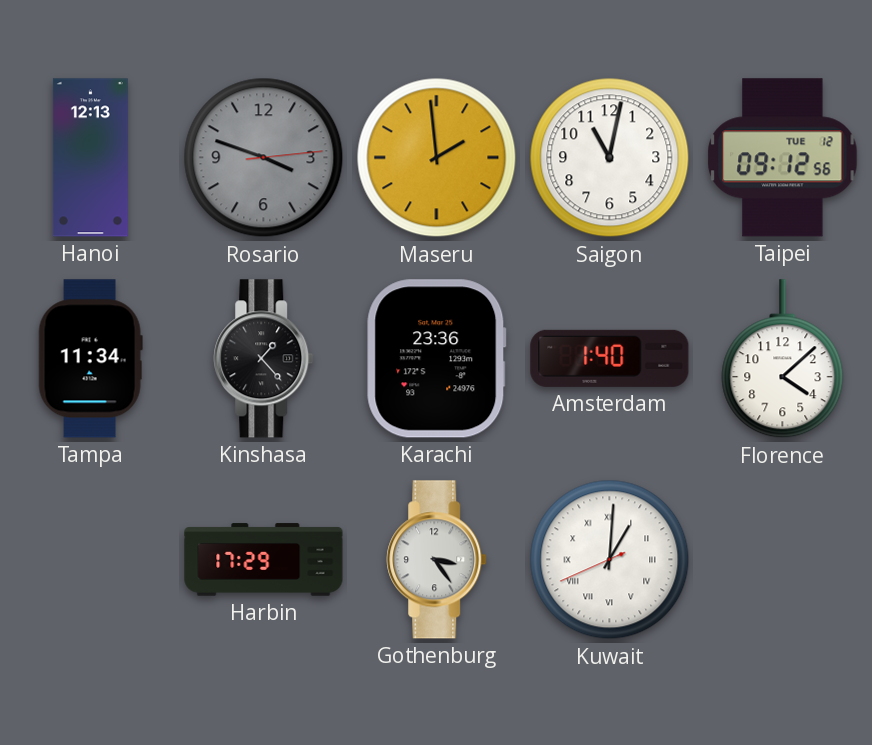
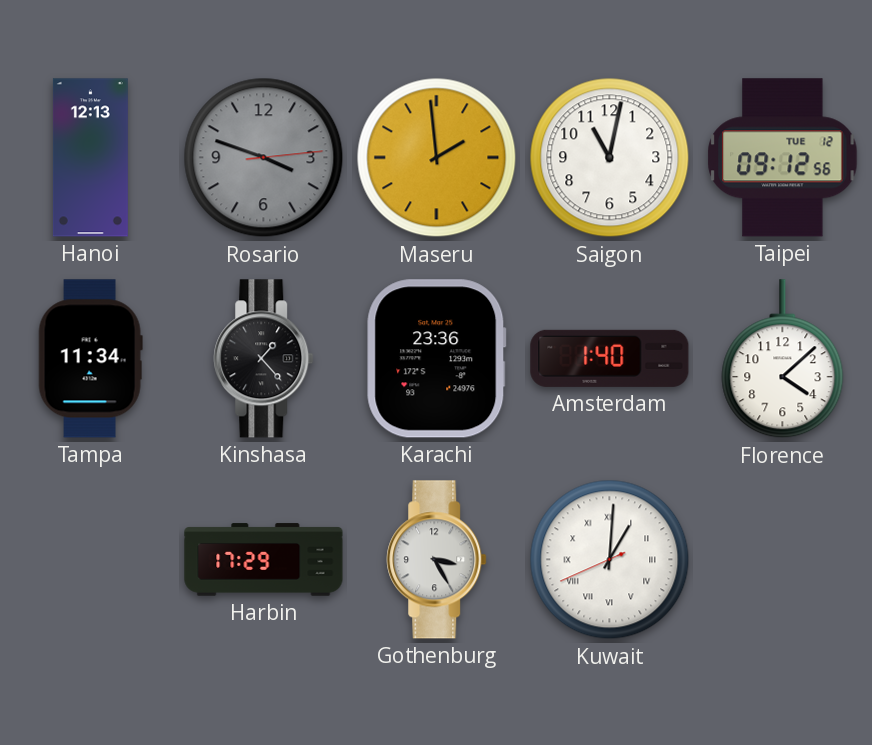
Gothenburg: 3:24 -> 3:25
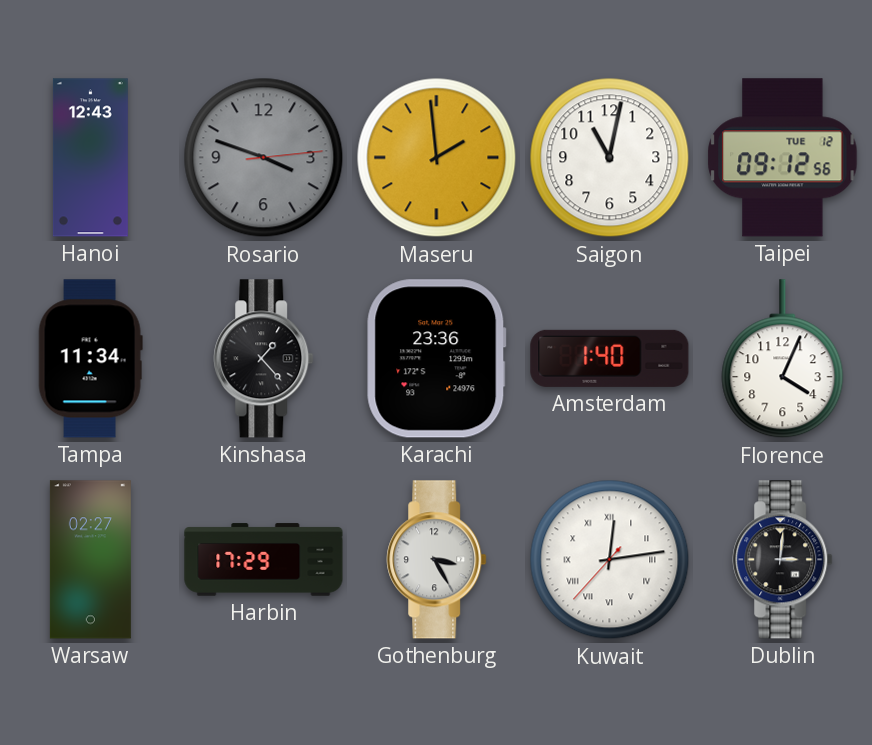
Hanoi: 12:13 -> 12:43
Florence: 4:08 -> 4:04
Warsaw: none -> 02:27
Kuwait: 1:00 -> 12:13
Dublin: none -> 3:01
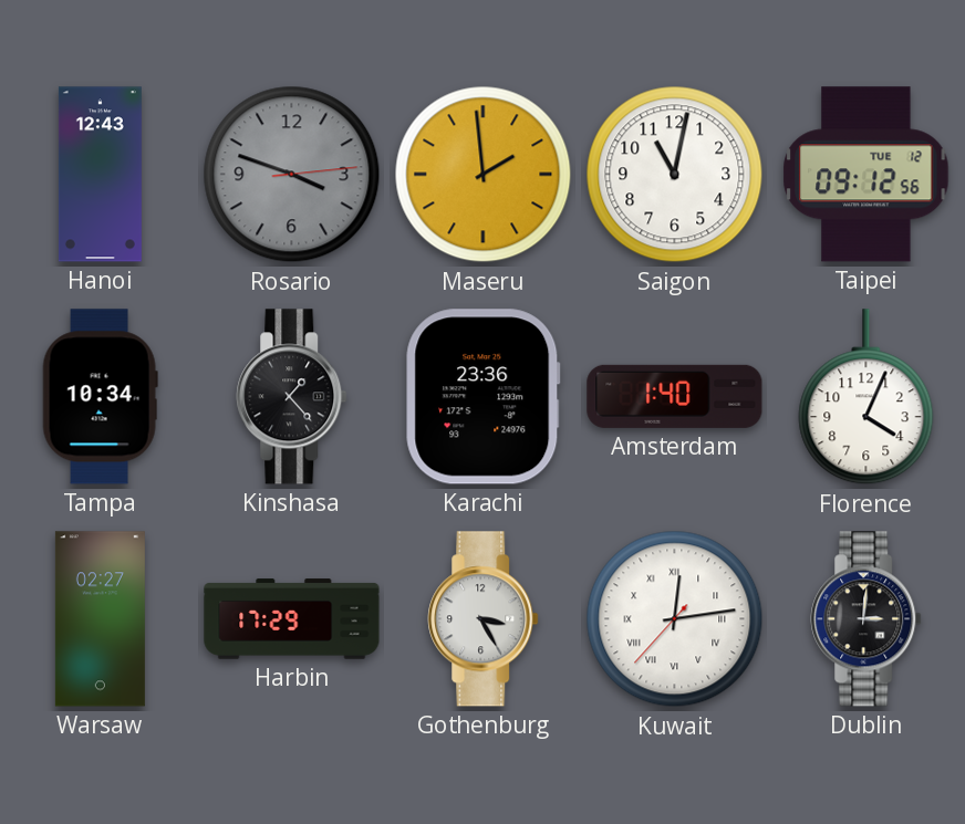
Tampa: 11:34 -> 10:34
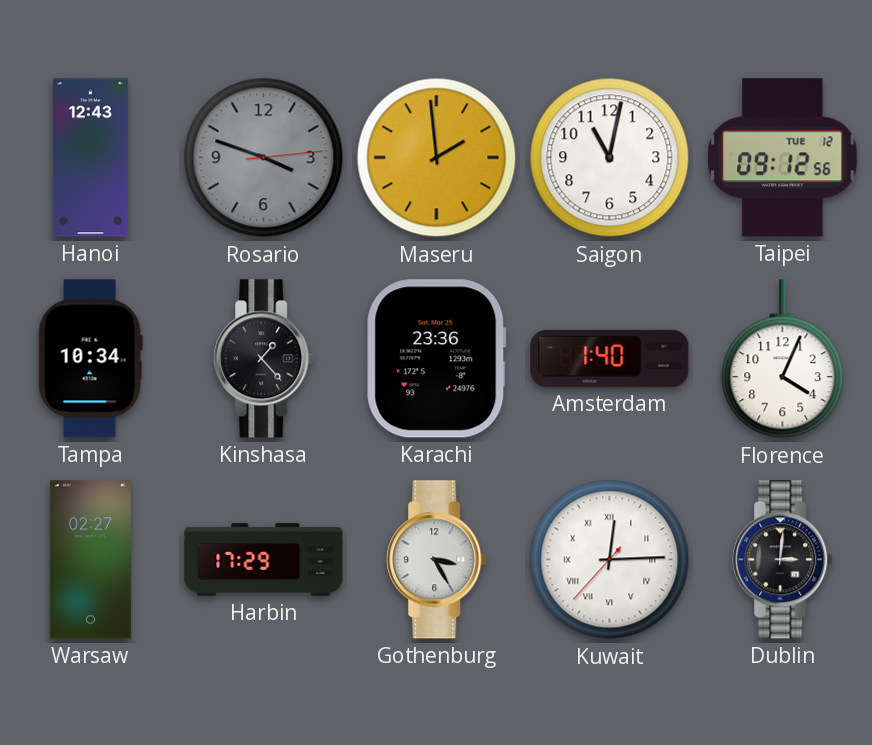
Kuwait: 12:13 -> 12:14
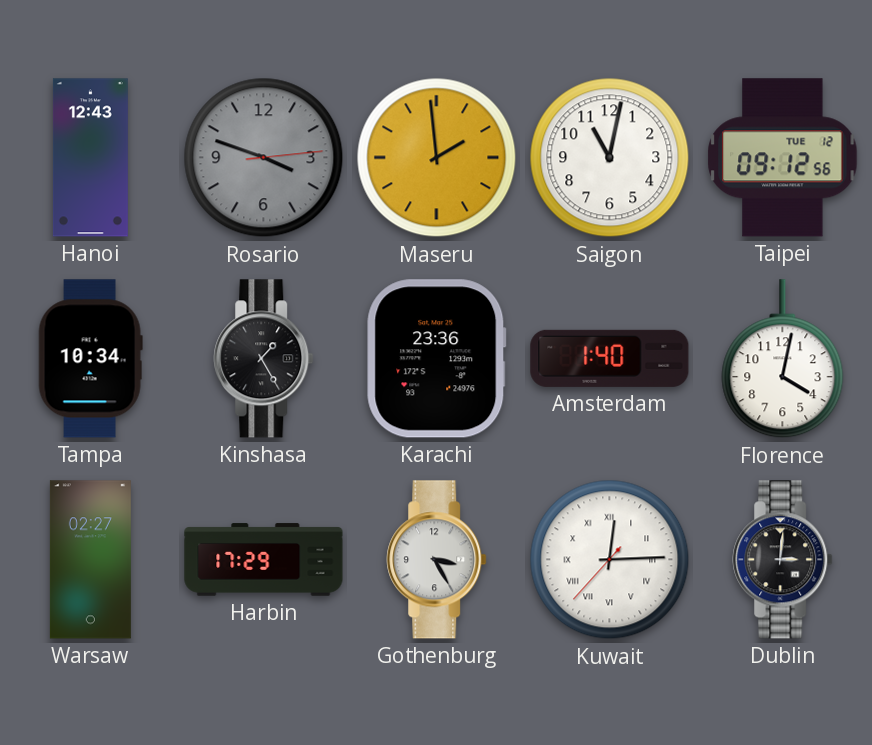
Kinshasa: 1:23 -> 1:25
Florence: 4:04 -> 4:02
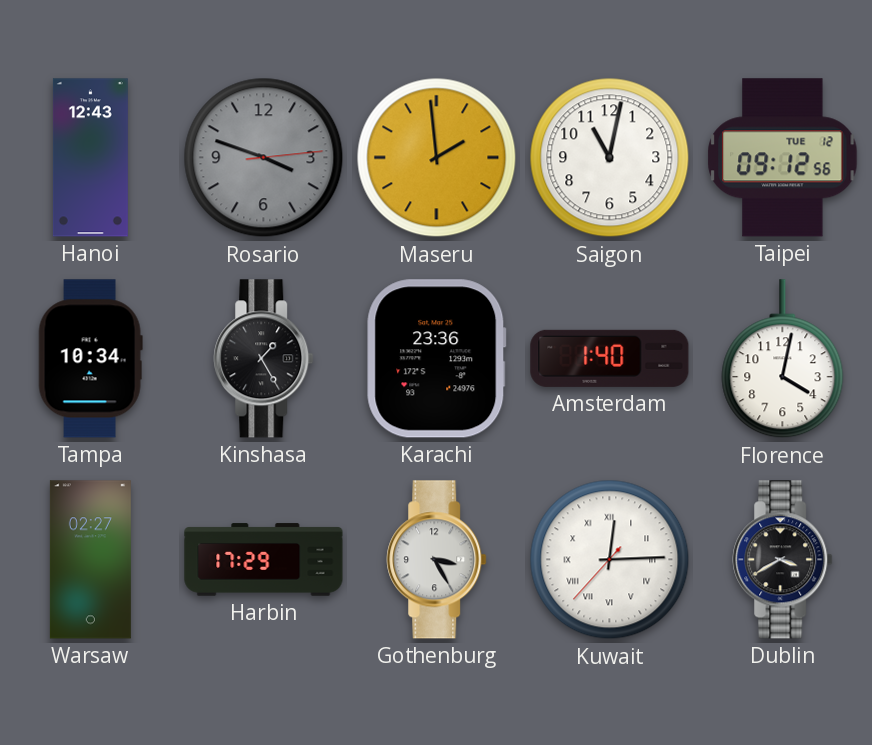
Dublin: 3:01 -> 3:40
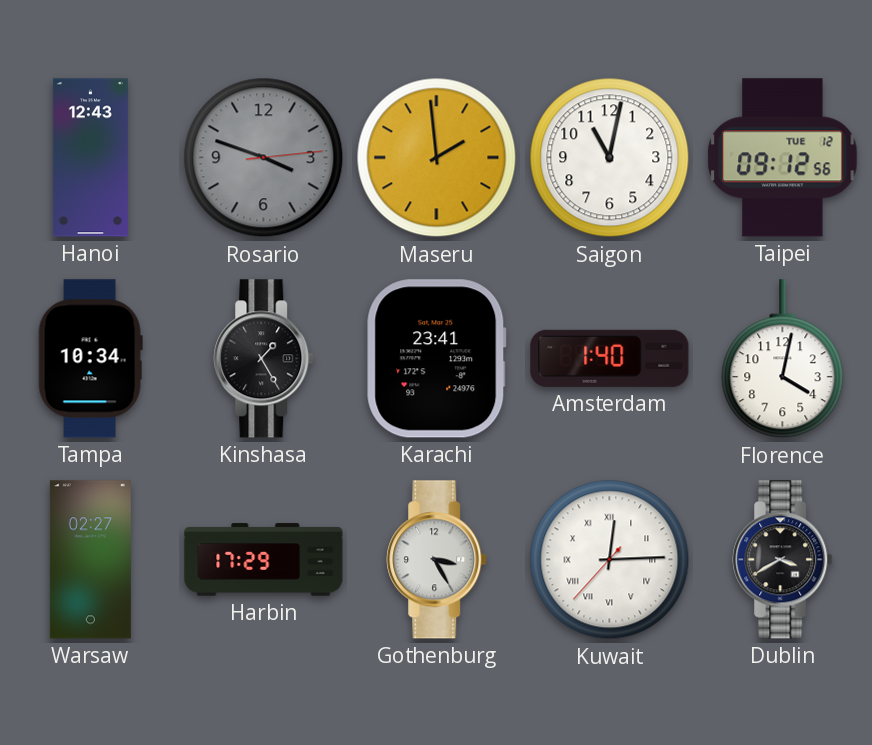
Karachi: 23:36 -> 23:41
